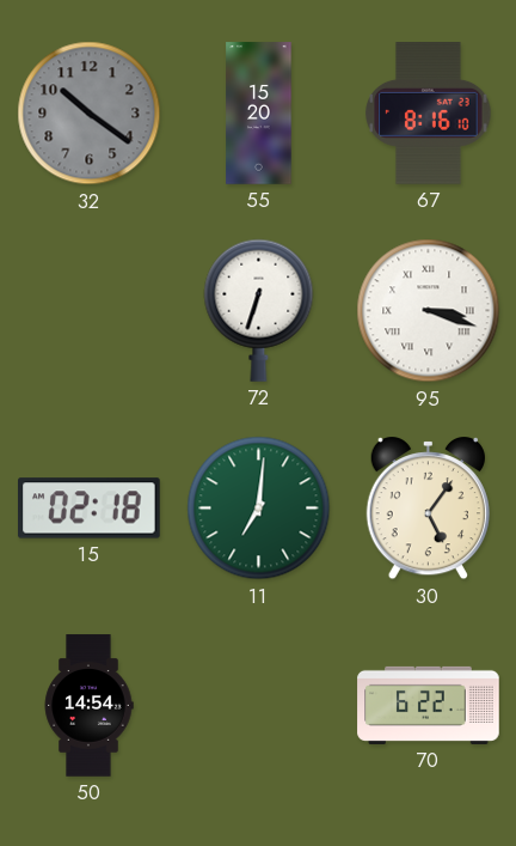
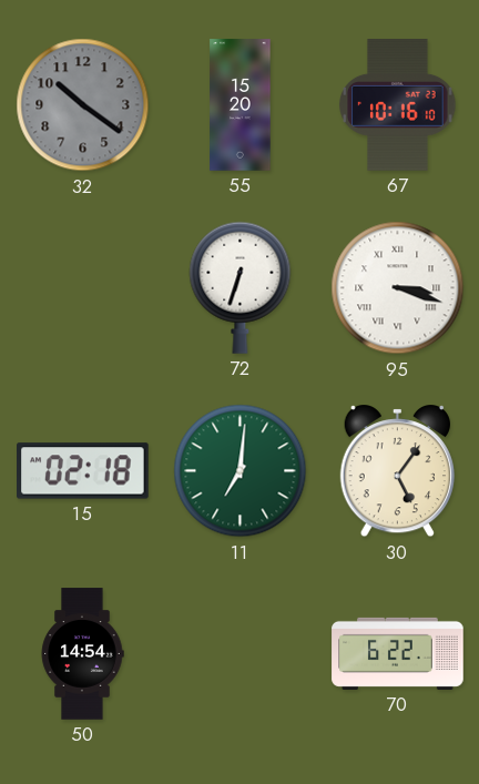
67: 8:16 -> 10:16
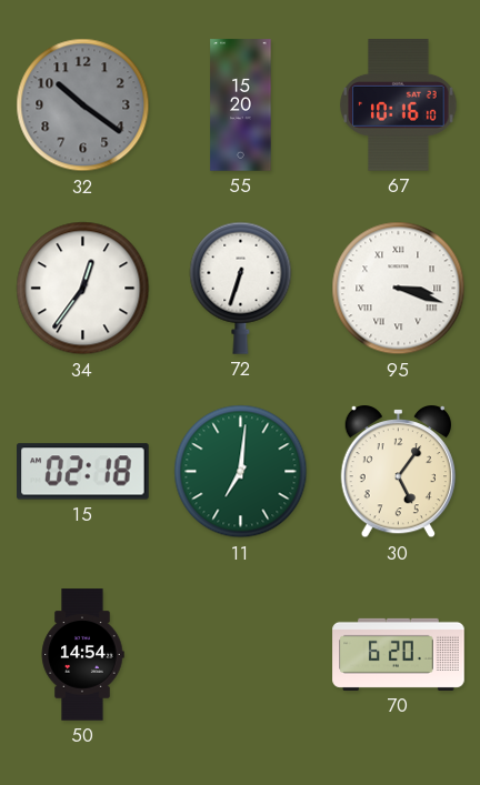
34: none -> 12:36
70: 6:22 -> 6:20
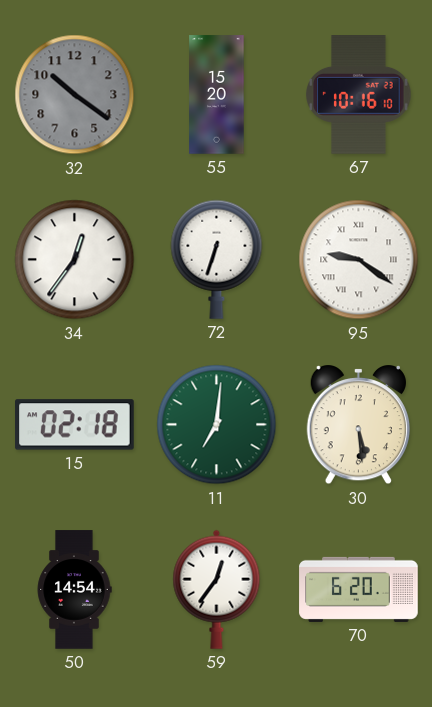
95: 3:18 -> 9:21
30: 5:06 -> 5:29
59: none -> 12:36
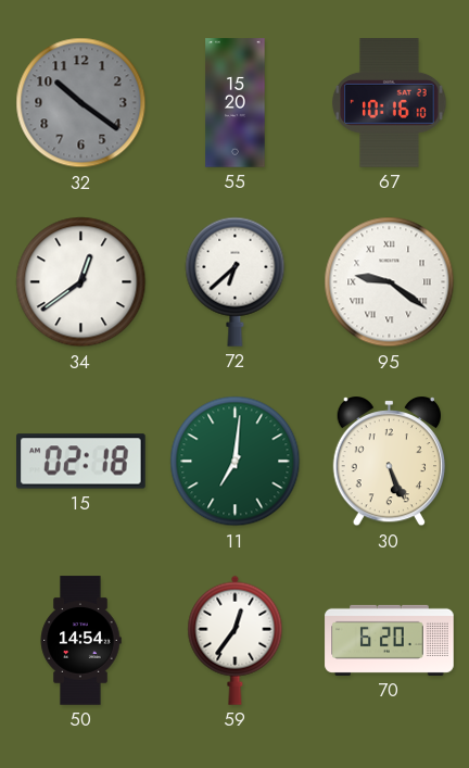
34: 12:36 -> 12:39
72: 6:33 -> 6:38
30: 5:29 -> 5:26
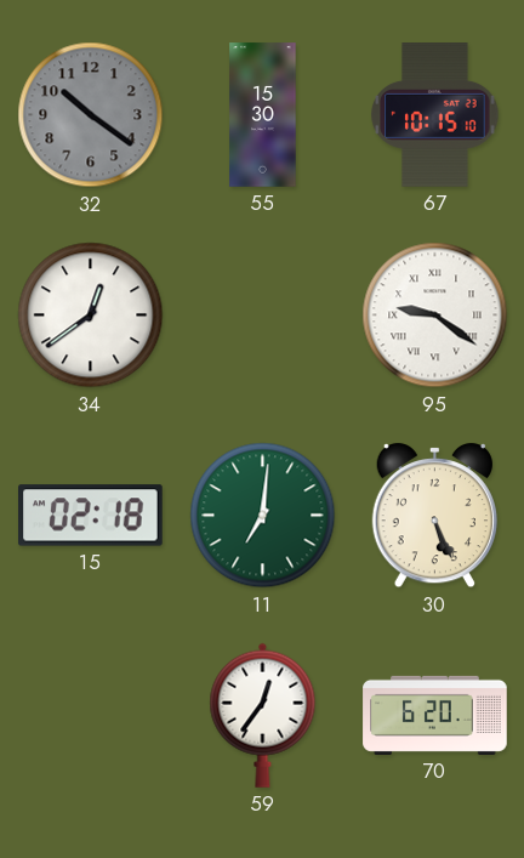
55: 15:20 -> 15:30
67: 10:16 -> 10:15
72: 6:38 -> none
50: 14:54 -> none
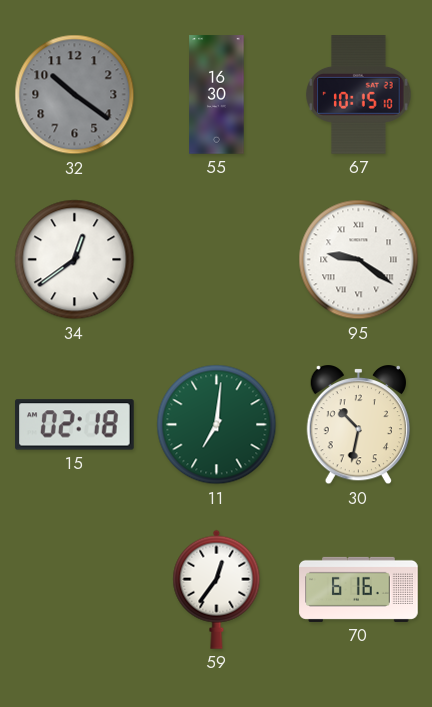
55: 15:30 -> 16:30
30: 5:26 -> 10:32
70: 6:20 -> 6:16
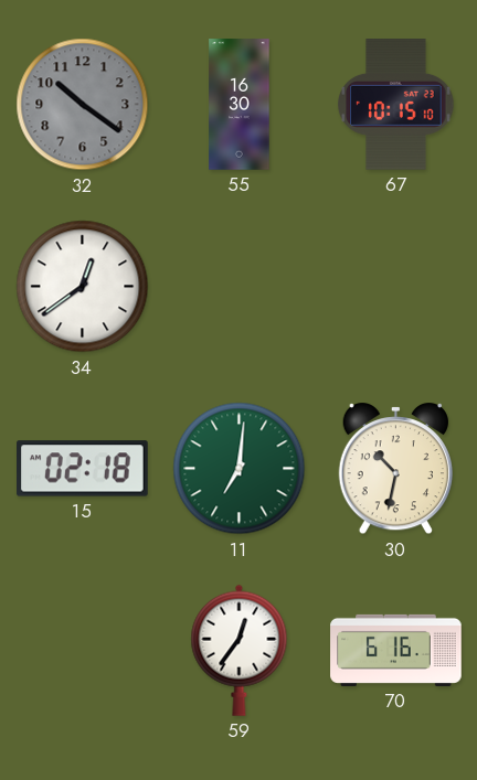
95: 9:21 -> none
